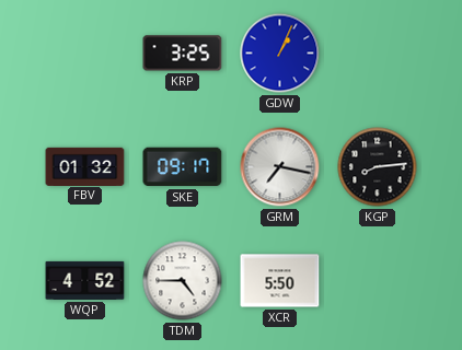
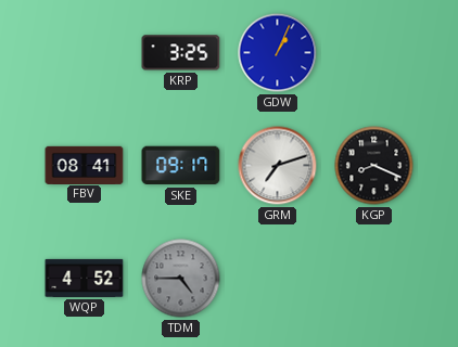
FBV: 01:32 -> 08:41
GRM: 7:17 -> 7:12
KGP: 8:14 -> 8:19
TDM dial: white -> grey
XCR: 5:50 -> none
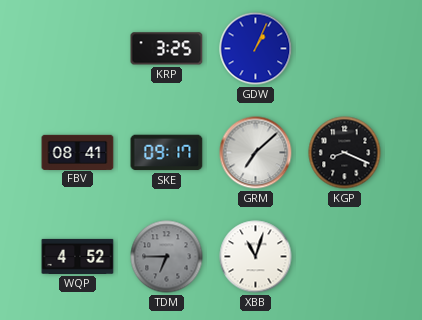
GRM: 7:12 -> 7:08
TDM: 4:45 -> 6:45
XBB: none -> 11:03
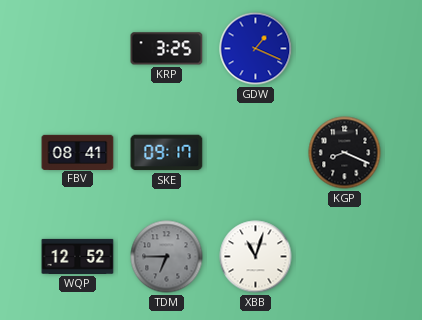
GDW: 1:04 -> 1:19
GRM: 7:08 -> none
WQP: 4:52 -> 12:52
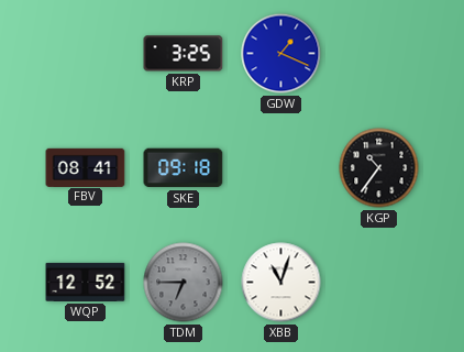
SKE: 09:17 -> 09:18
KGP: 8:19 -> 10:36
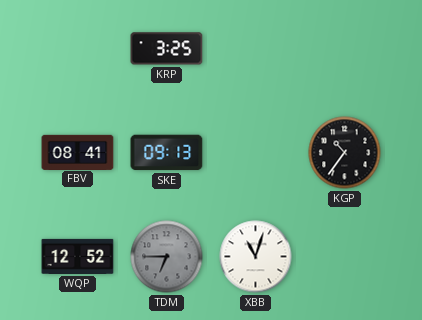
GDW: 1:19 -> none
SKE: 09:18 -> 09:13
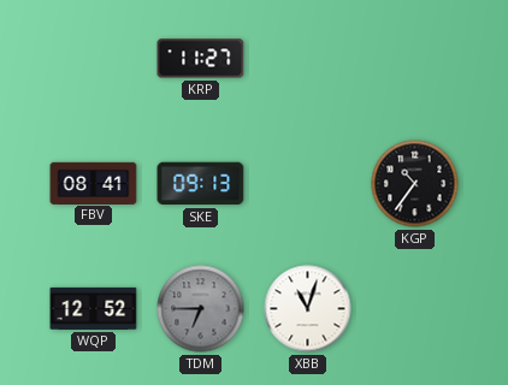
KRP: 3:25 -> 11:27
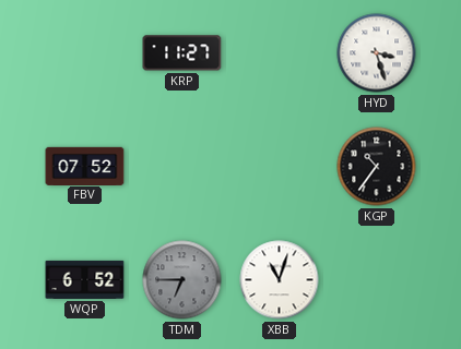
HYD: none -> 3:27
FBV: 08:41 -> 07:52
SKE: 09:13 -> none
WQP: 12:52 -> 6:52
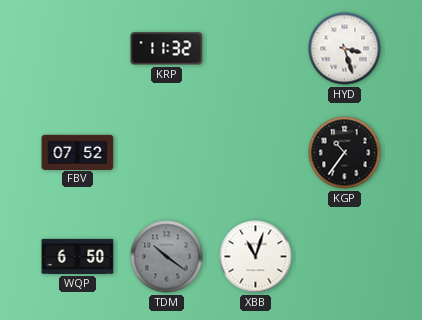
KRP: 11:27 -> 11:32
WQP: 6:52 -> 6:50
TDM: 6:45 -> 10:21
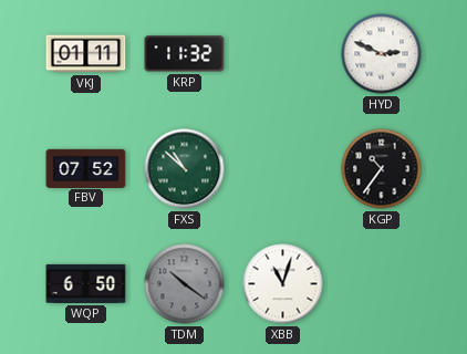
VKJ: none -> 01:11
HYD: 3:27 -> 2:49
FXS: none -> 10:52
